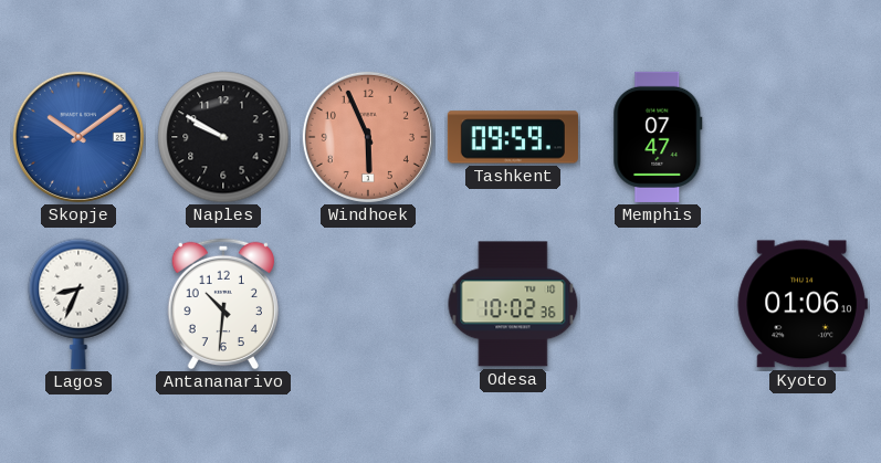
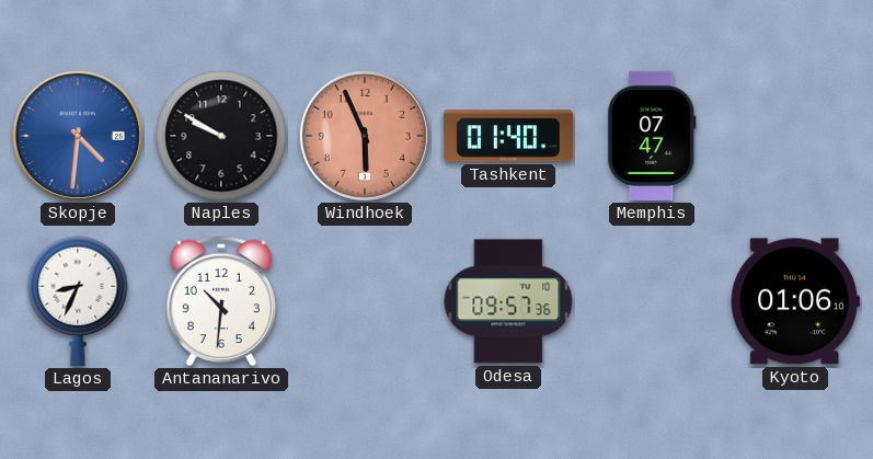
Skopje: 10:09 -> 4:31
Tashkent: 09:59 -> 01:40
Odesa: 10:02 -> 09:57
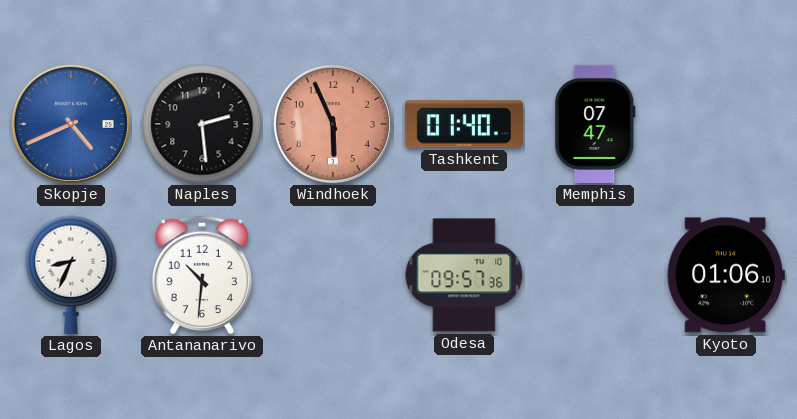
Skopje: 4:31 -> 4:41
Naples: 9:50 -> 2:29
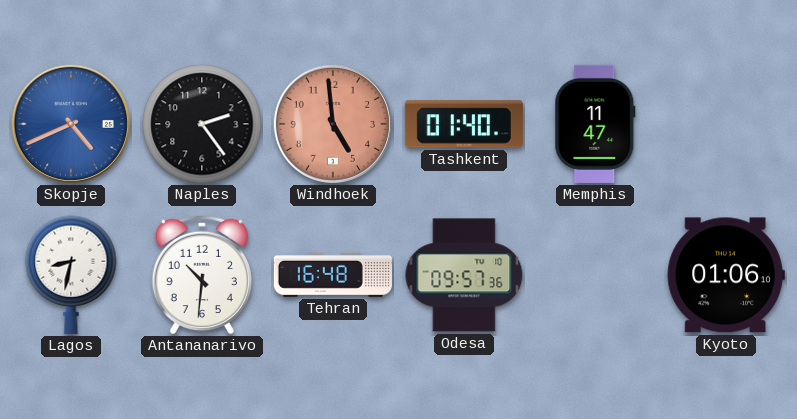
Naples: 2:29 -> 2:24
Windhoek: 5:56 -> 4:59
Memphis: 07:47 -> 11:47
Lagos: 8:34 -> 8:32
Tehran: none -> 16:48
